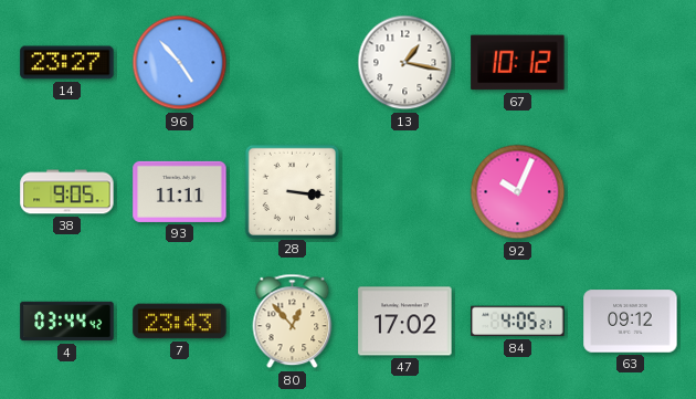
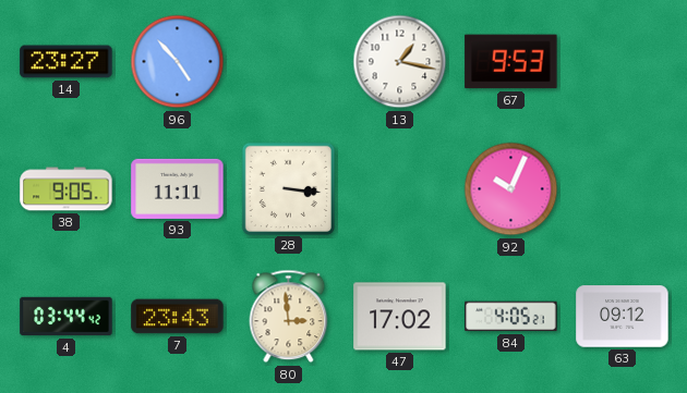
67: 10:12 -> 9:53
80: 12:53 -> 2:59
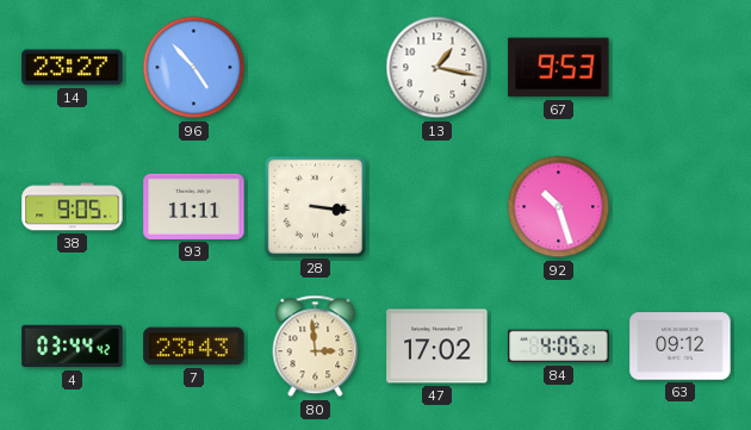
92: 10:04 -> 10:27
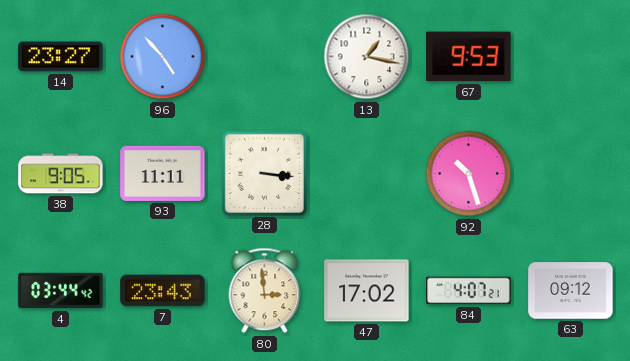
84: 4:05 -> 4:07
